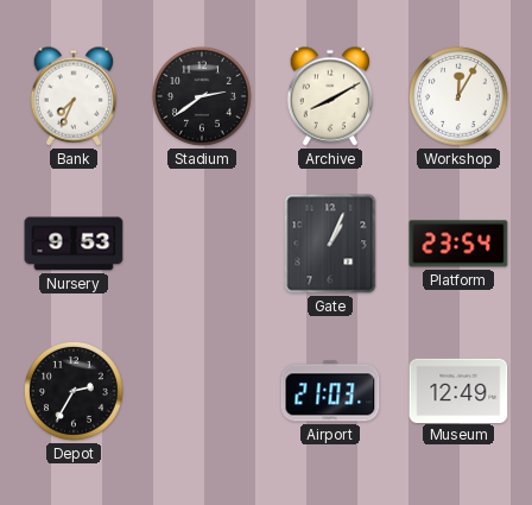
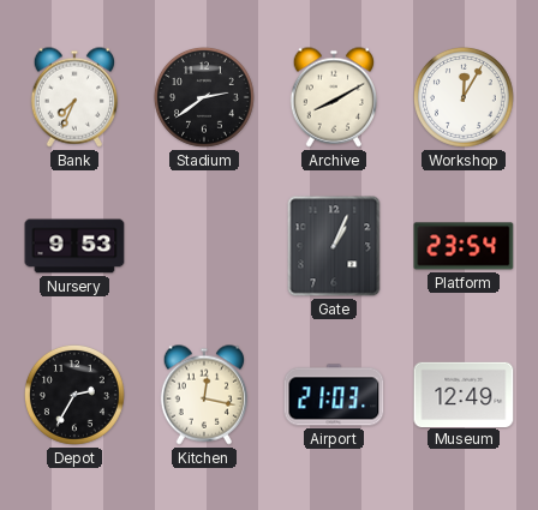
Kitchen: none -> 12:17
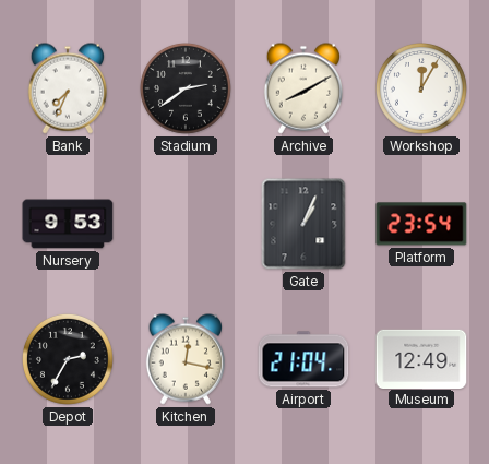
Airport: 21:03 -> 21:04
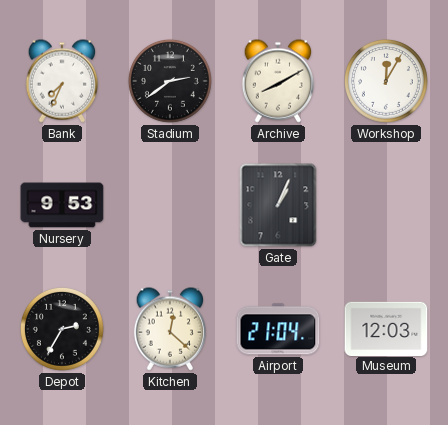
Platform: 23:54 -> none
Kitchen: 12:17 -> 12:22
Museum: 12:49 -> 12:03
